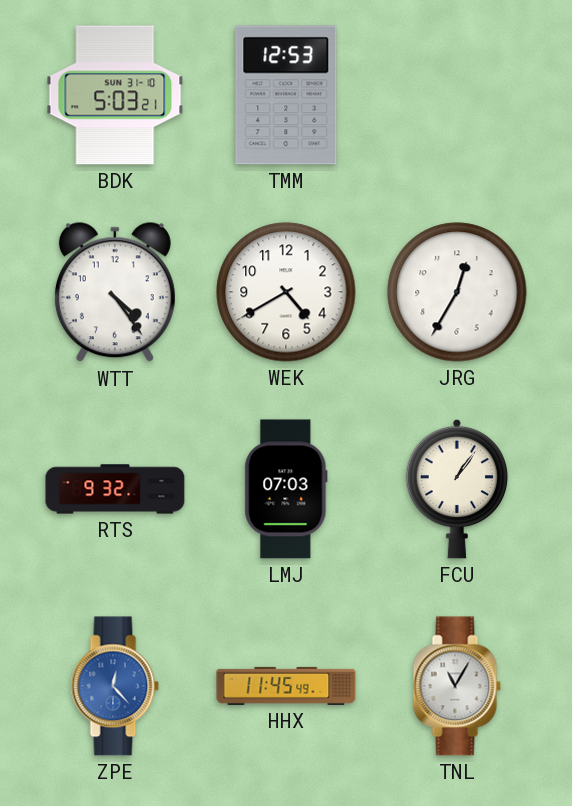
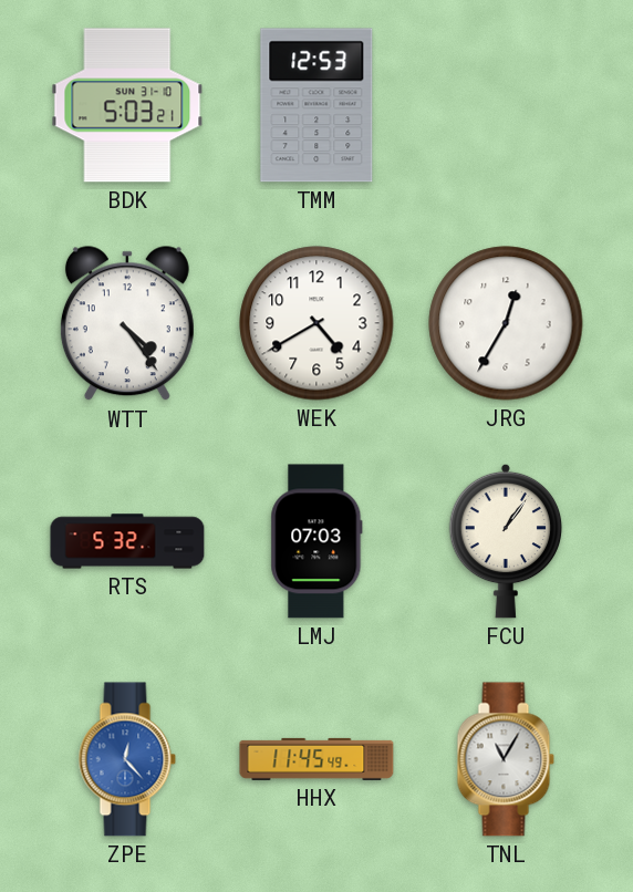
RTS: 9:32 -> 5:32
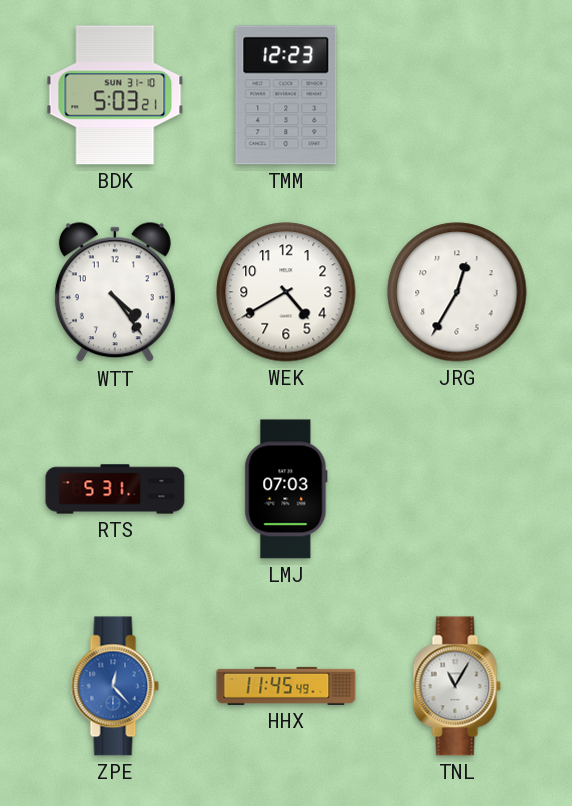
TMM: 12:53 -> 12:23
RTS: 5:32 -> 5:31
FCU: 1:06 -> none
